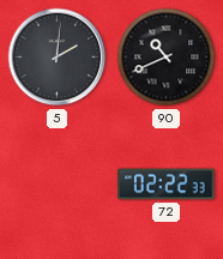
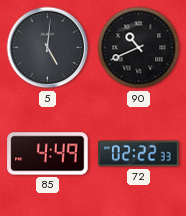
5: 2:01 -> 5:01
85: none -> 4:49
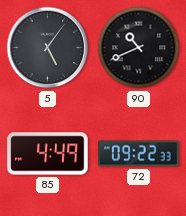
5: 5:01 -> 5:06
72: 02:22 -> 09:22
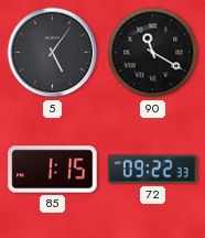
90: 10:41 -> 11:20
85: 4:49 -> 1:15
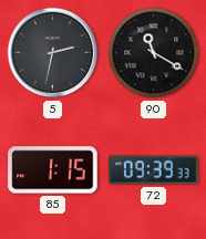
5: 5:06 -> 2:32
72: 09:22 -> 09:39
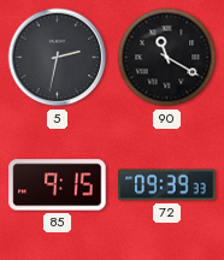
85: 1:15 -> 9:15
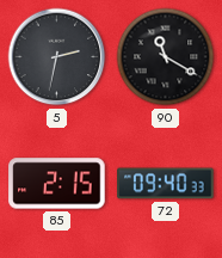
85: 9:15 -> 2:15
72: 09:39 -> 09:40
